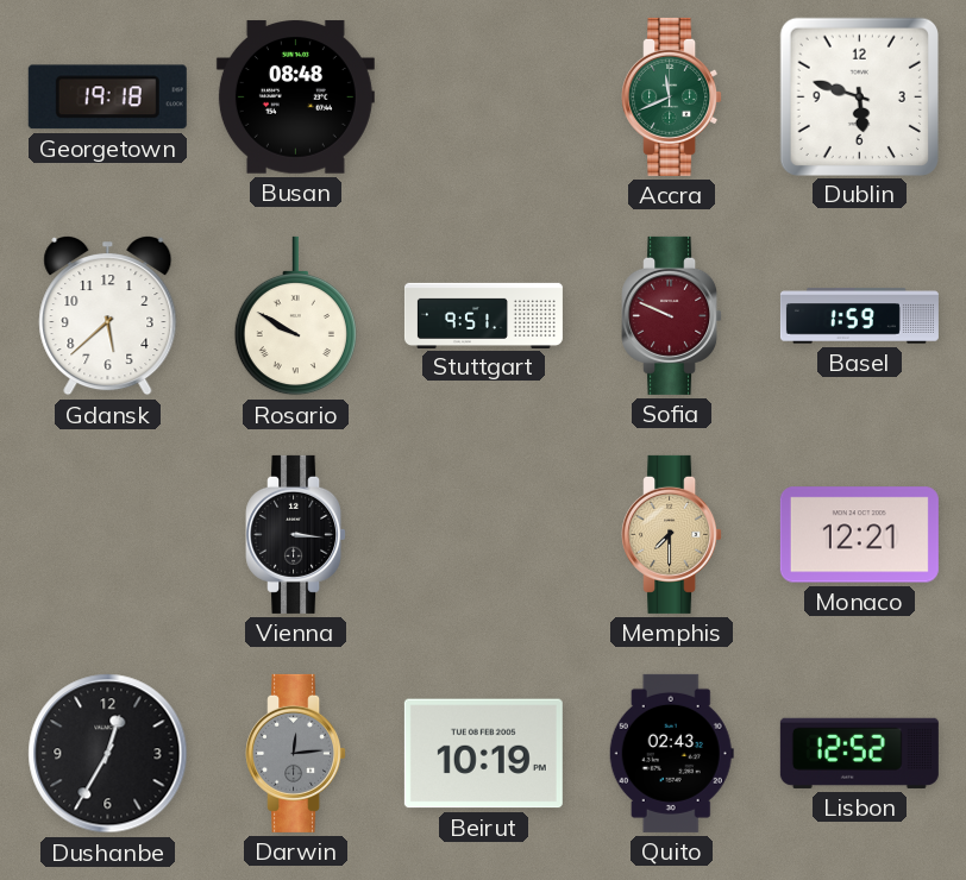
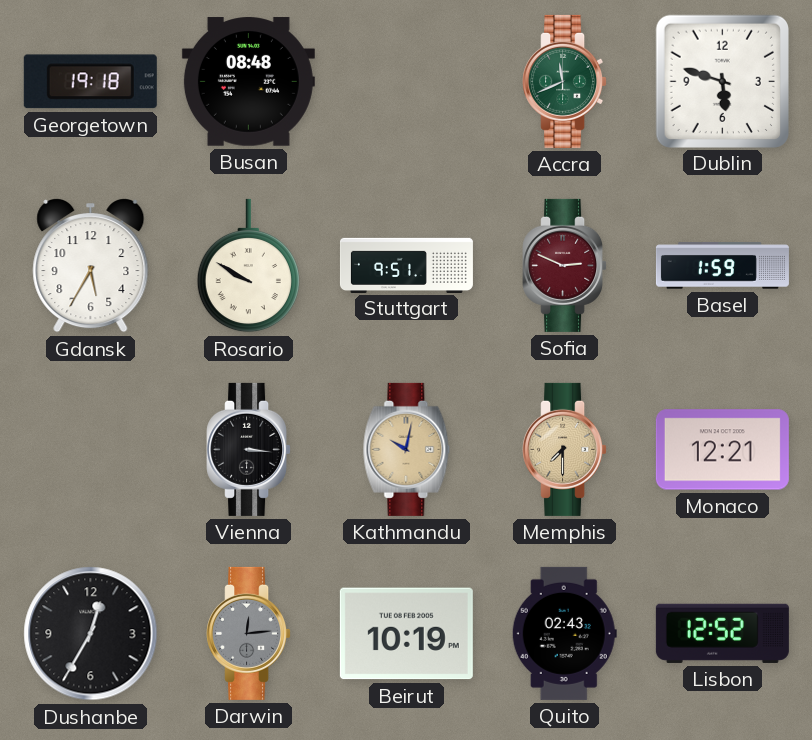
Gdansk: 5:38 -> 5:35
Sofia: 9:49 -> 2:49
Kathmandu: none -> 10:02
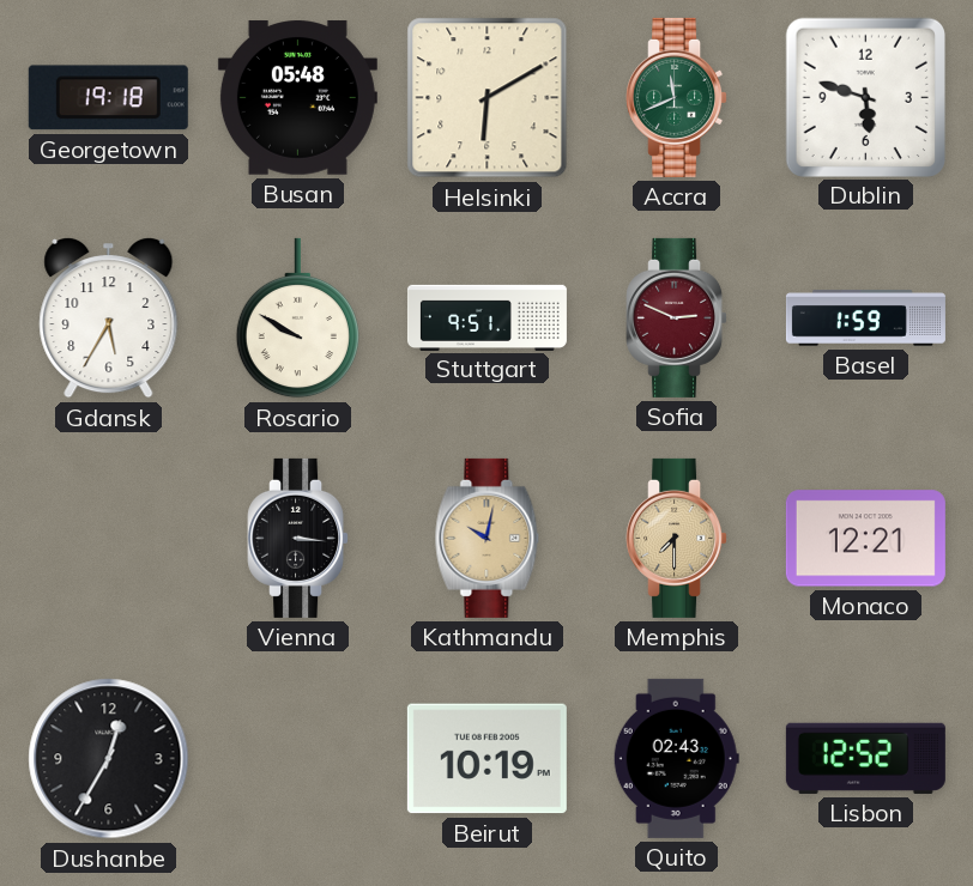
Busan: 08:48 -> 05:48
Helsinki: none -> 6:10
Darwin: 12:14 -> none
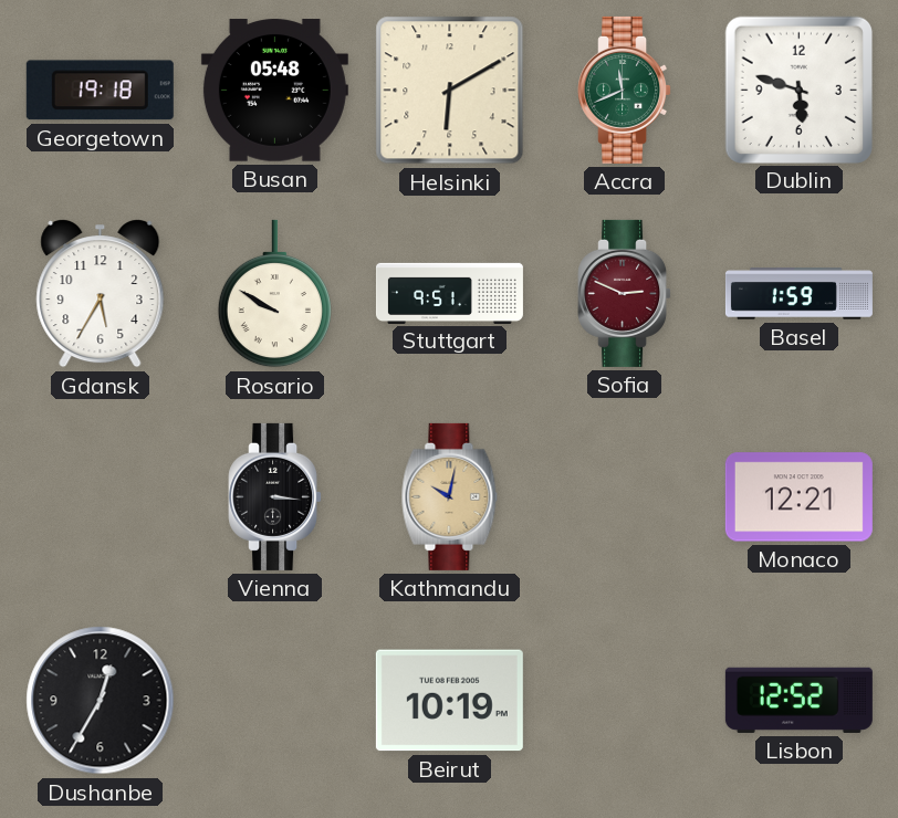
Memphis: 7:30 -> none
Quito: 02:43 -> none
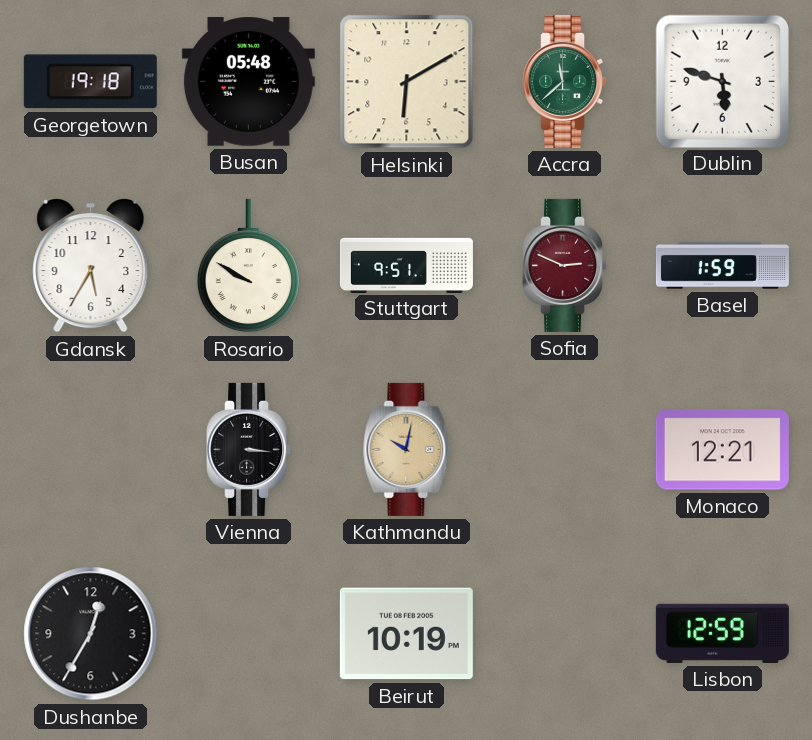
Accra: 11:41 -> 11:38
Lisbon: 12:52 -> 12:59
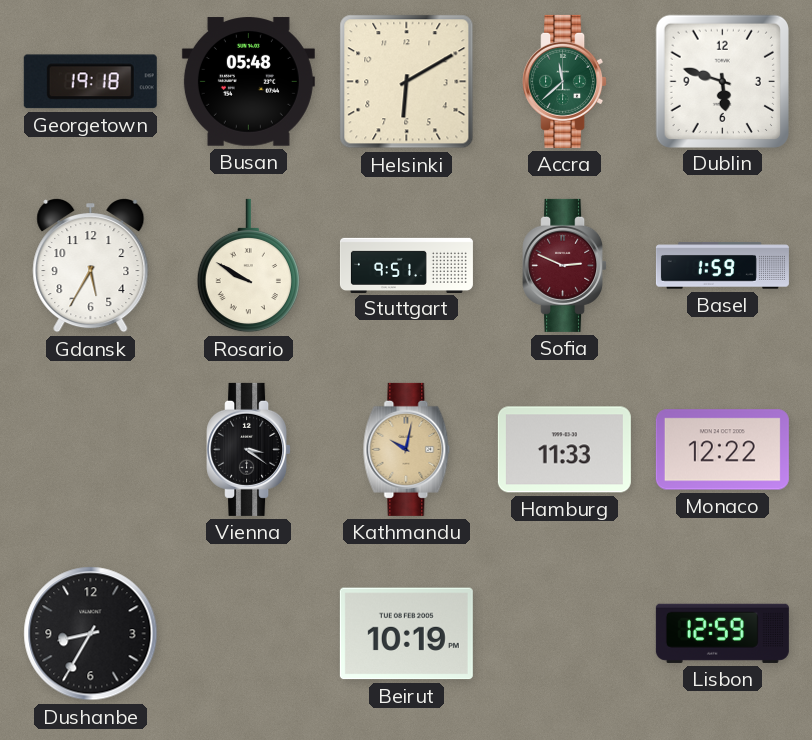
Vienna: 3:16 -> 3:21
Hamburg: none -> 11:33
Monaco: 12:21 -> 12:22
Dushanbe: 12:35 -> 8:35
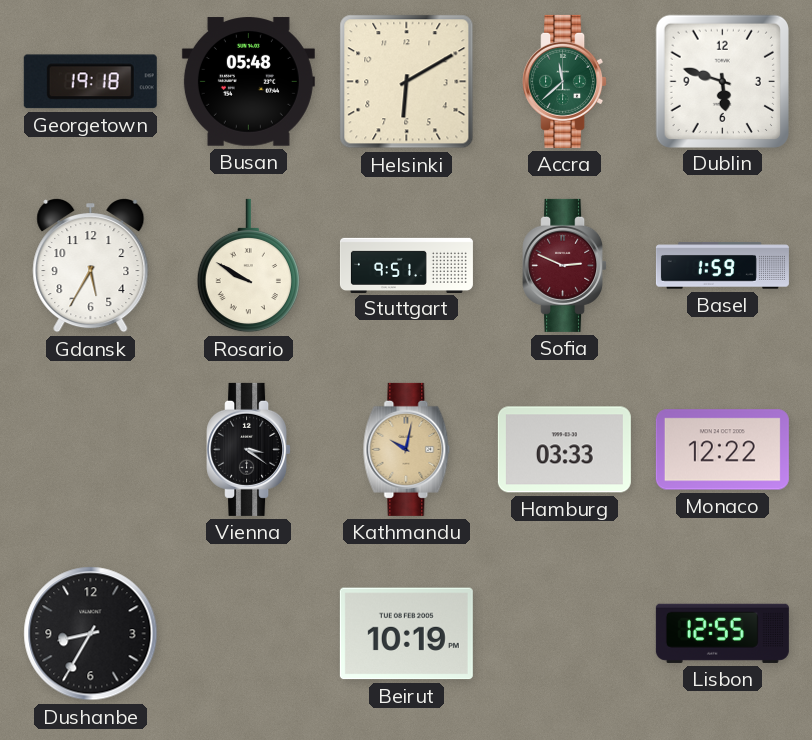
Hamburg: 11:33 -> 03:33
Lisbon: 12:59 -> 12:55
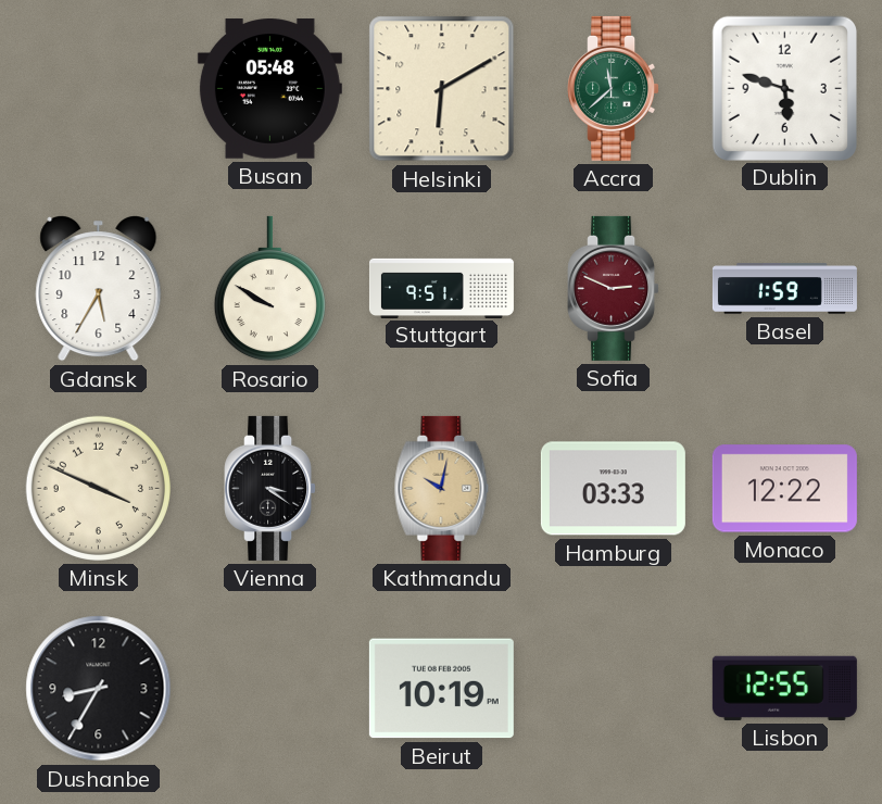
Georgetown: 19:18 -> none
Minsk: none -> 3:49
